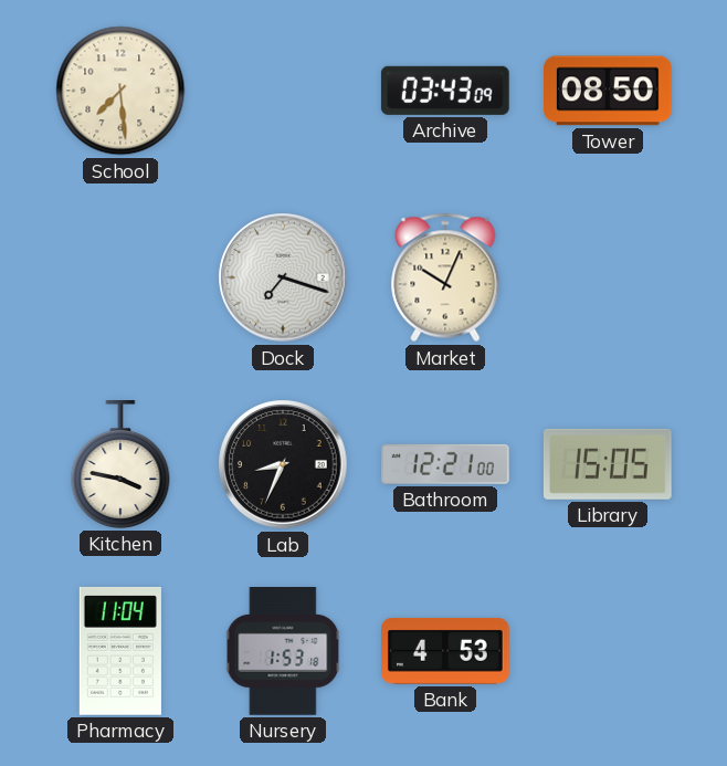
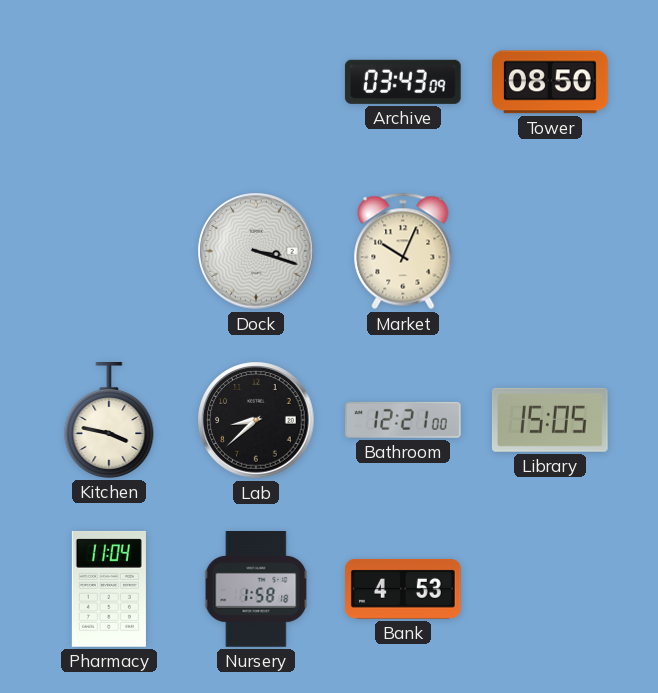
School: 7:29 -> none
Dock: 7:18 -> 3:18
Lab: 8:34 -> 8:38
Nursery: 1:53 -> 1:58
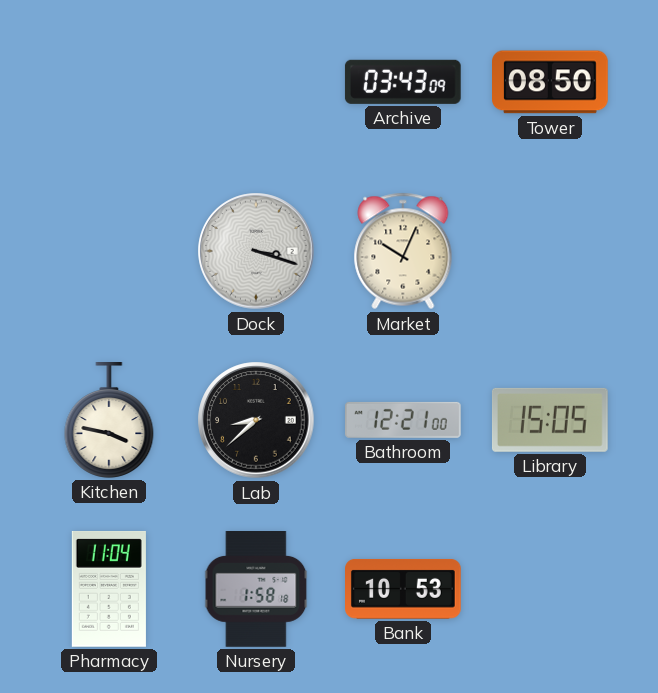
Bank: 4:53 -> 10:53
